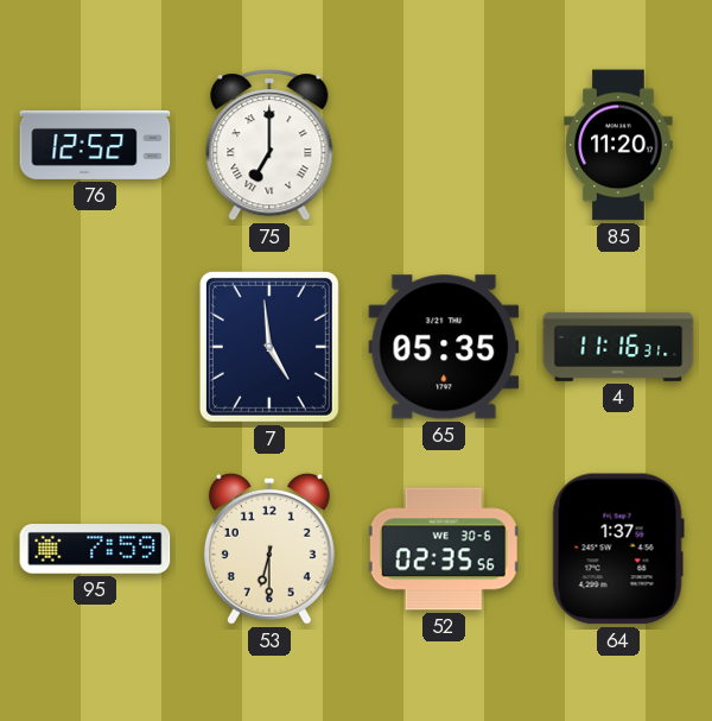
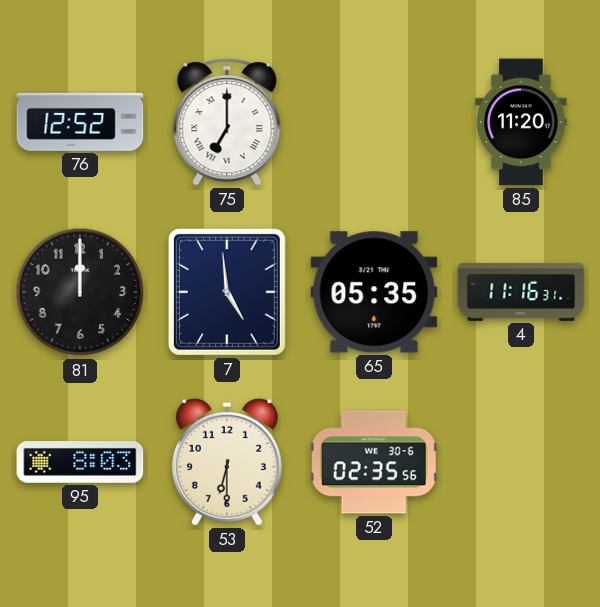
81: none -> 12:00
95: 7:59 -> 8:03
64: 1:37 -> none
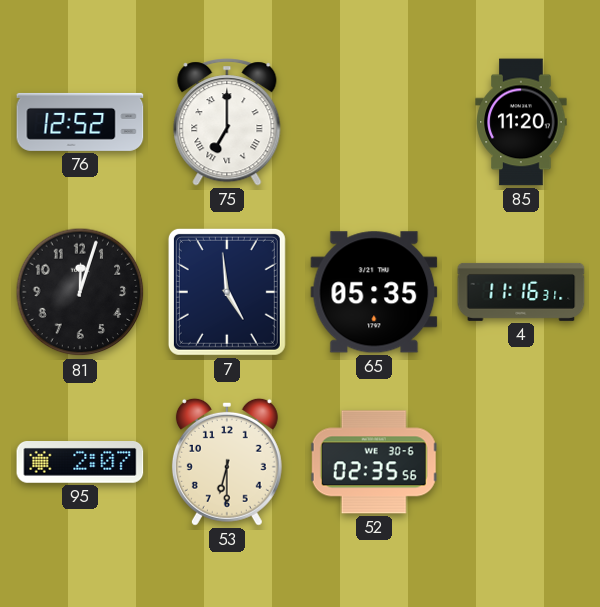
81: 12:00 -> 12:03
95: 8:03 -> 2:07
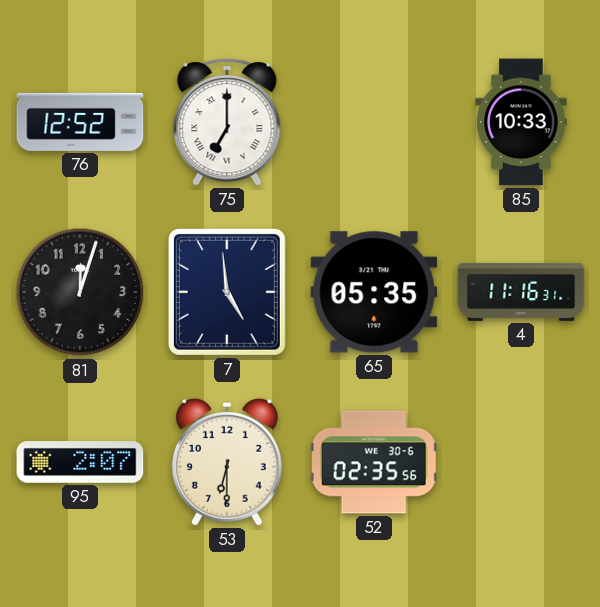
85: 11:20 -> 10:33
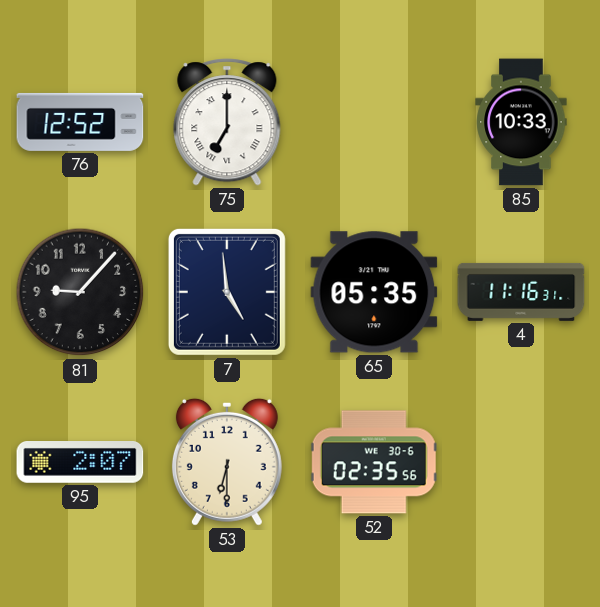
81: 12:03 -> 9:07
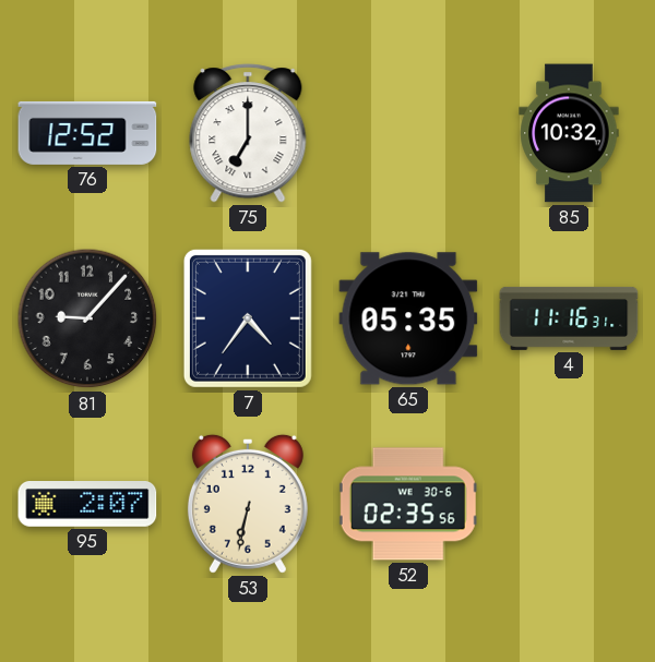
85: 10:33 -> 10:32
7: 4:59 -> 4:36
53: 6:30 -> 6:32
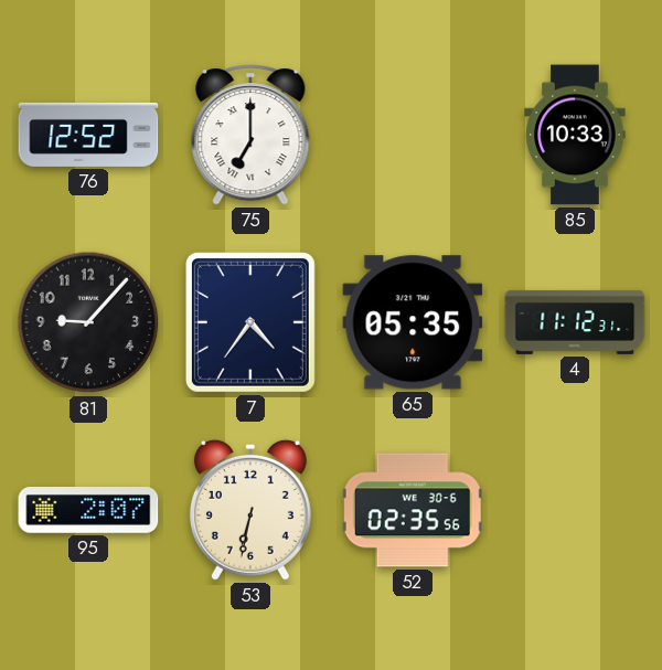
85: 10:32 -> 10:33
4: 11:16 -> 11:12
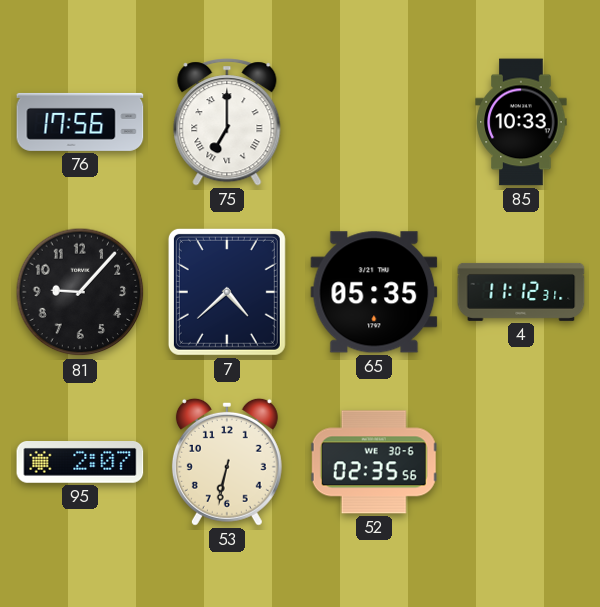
76: 12:52 -> 17:56
7: 4:36 -> 4:38
